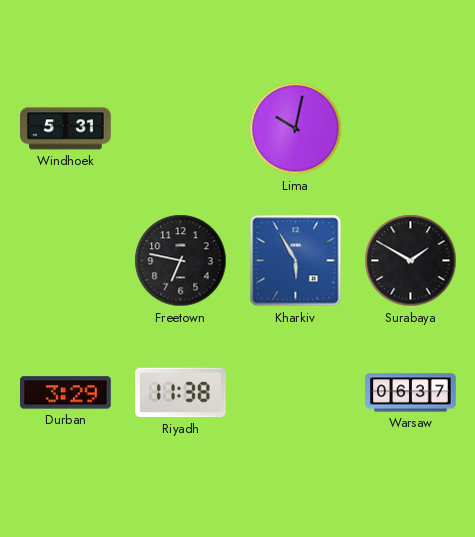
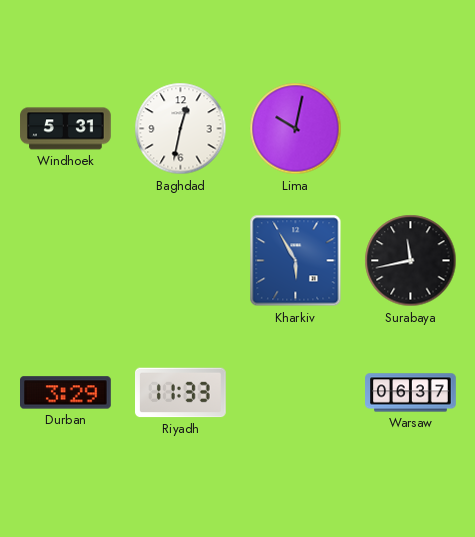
Baghdad: none -> 12:32
Freetown: 6:47 -> none
Surabaya: 1:50 -> 11:43
Riyadh: 11:38 -> 11:33
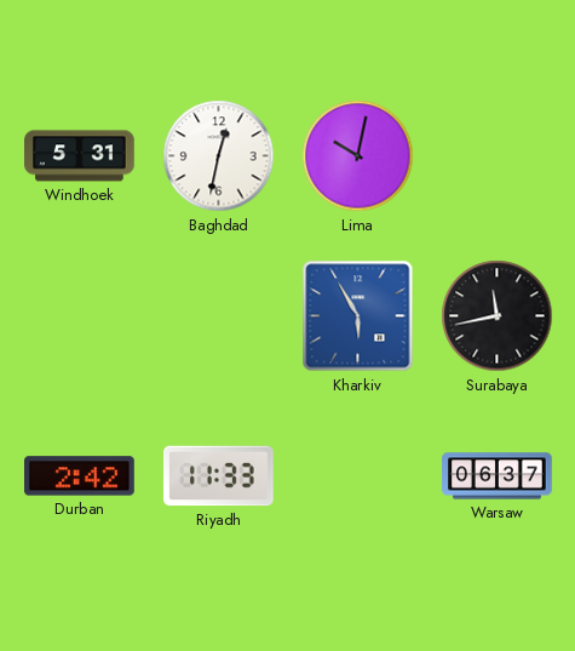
Durban: 3:29 -> 2:42
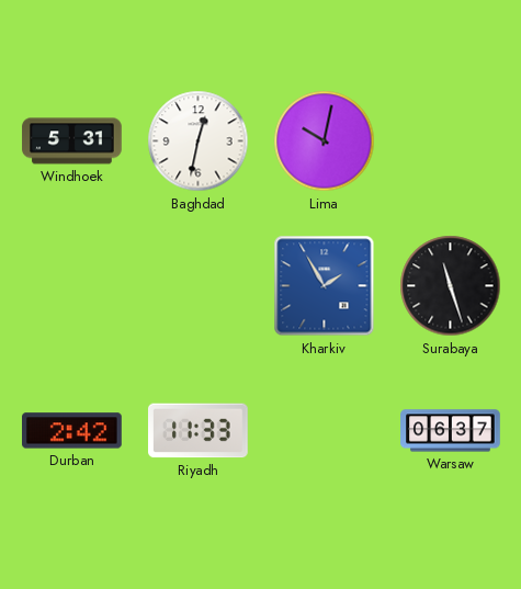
Kharkiv: 5:55 -> 1:55
Surabaya: 11:43 -> 11:27
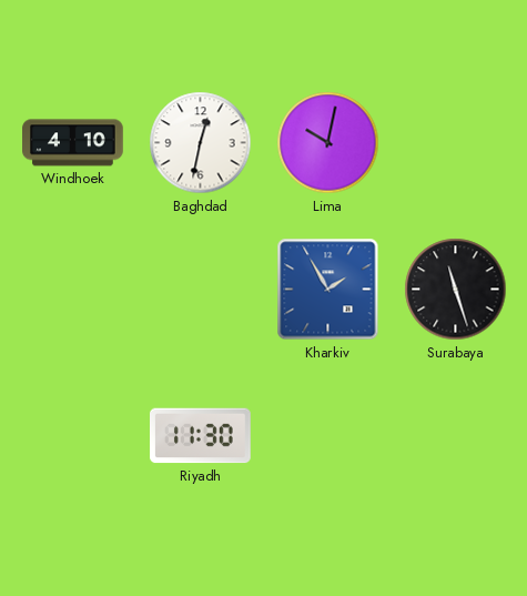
Windhoek: 5:31 -> 4:10
Durban: 2:42 -> none
Riyadh: 11:33 -> 11:30
Warsaw: 06:37 -> none
